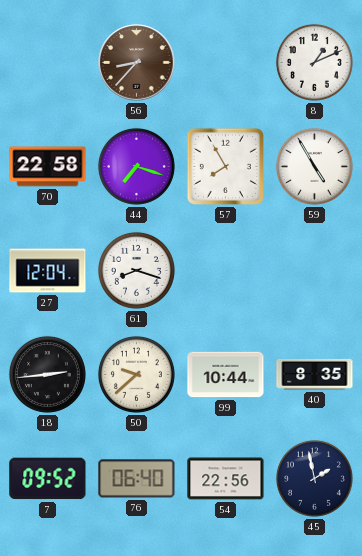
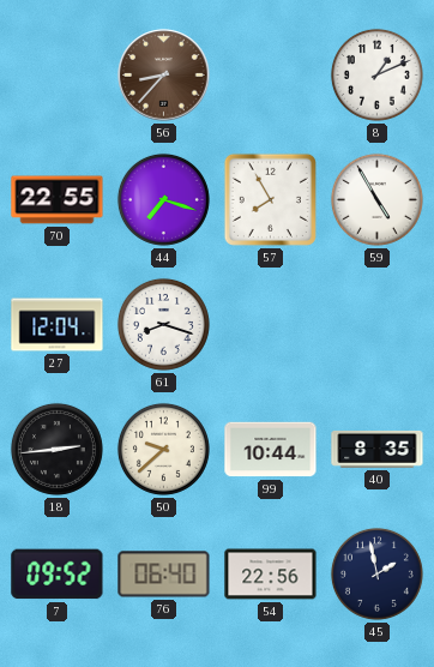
70: 22:58 -> 22:55
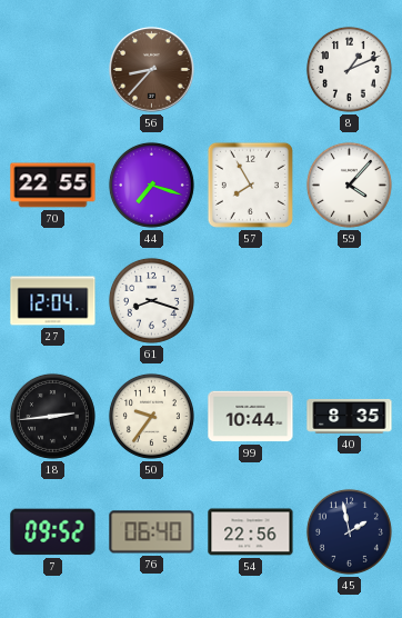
59: 4:55 -> 4:07
50: 9:38 -> 9:36
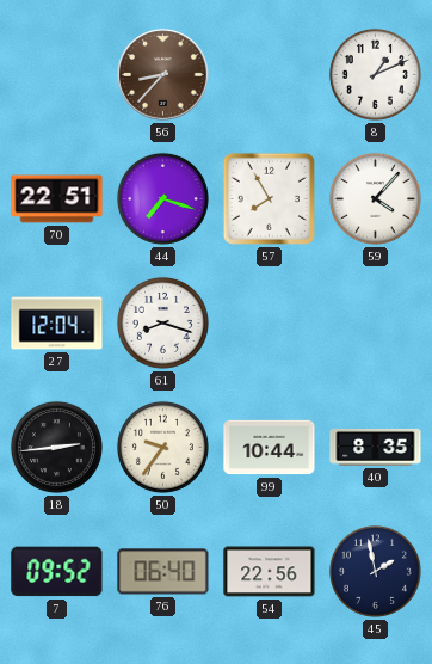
70: 22:55 -> 22:51
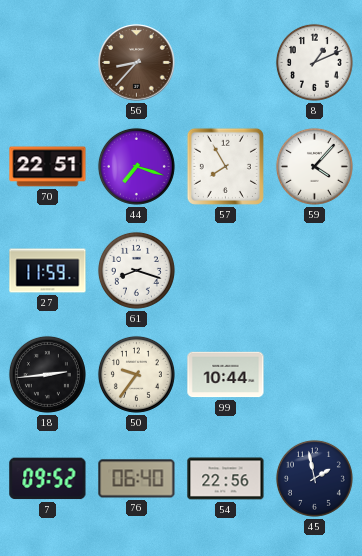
27: 12:04 -> 11:59
40: 8:35 -> none
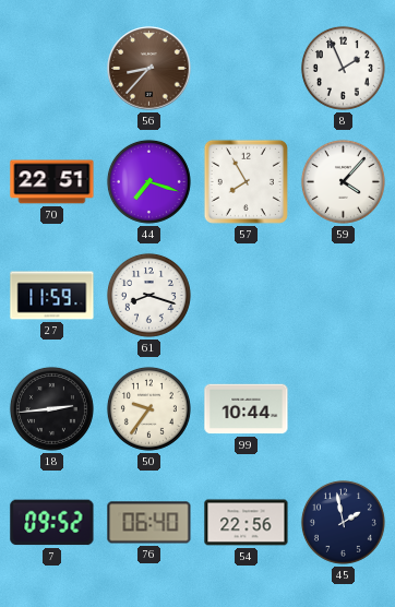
8: 1:11 -> 1:56
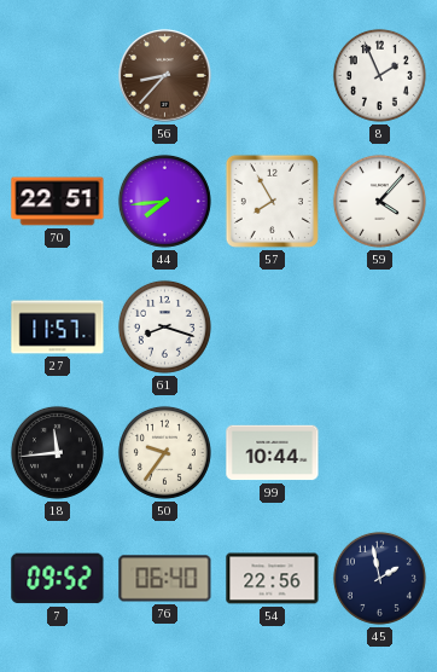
44: 7:18 -> 7:44
27: 11:59 -> 11:57
18: 2:44 -> 11:44
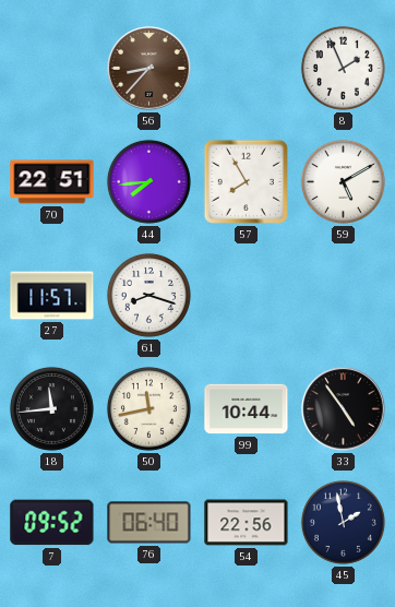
59: 4:07 -> 5:10
50: 9:36 -> 11:43
33: none -> 4:54
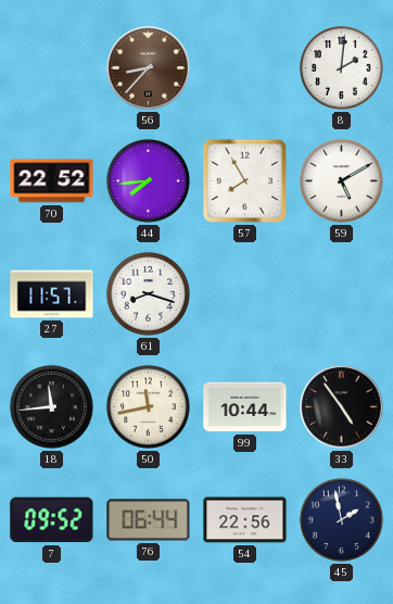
8: 1:56 -> 2:01
70: 22:51 -> 22:52
76: 06:40 -> 06:44
